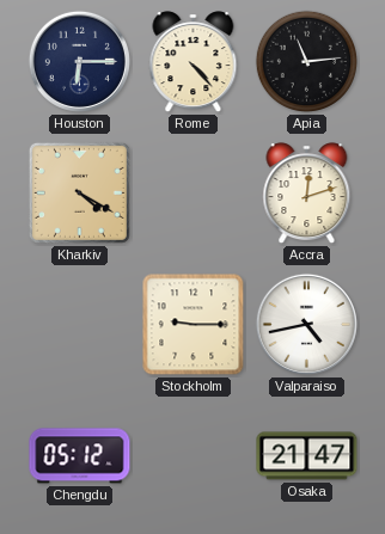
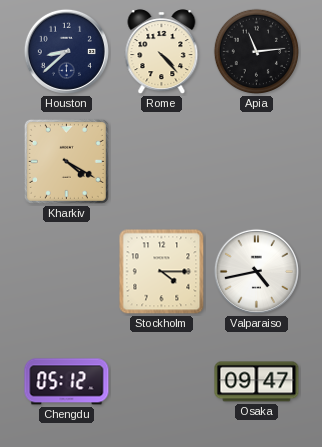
Houston: 6:15 -> 8:38
Accra: 12:12 -> none
Stockholm: 9:15 -> 4:15
Osaka: 21:47 -> 09:47
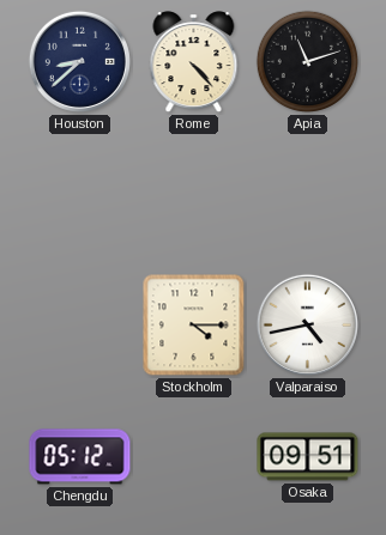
Apia: 11:14 -> 11:12
Kharkiv: 4:20 -> none
Osaka: 09:47 -> 09:51
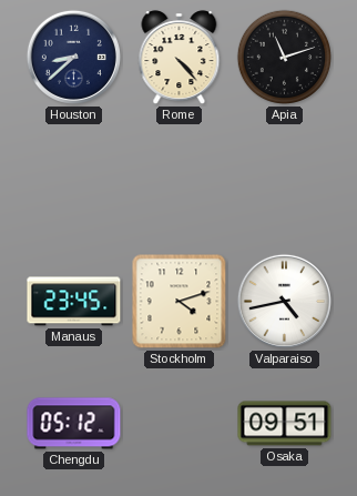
Manaus: none -> 23:45
Stockholm: 4:15 -> 4:12
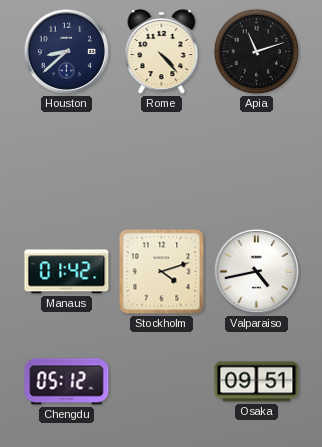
Manaus: 23:45 -> 01:42
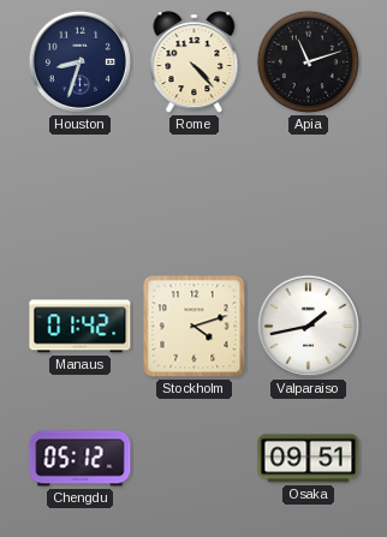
Houston: 8:38 -> 8:33
Valparaiso: 4:43 -> 1:43
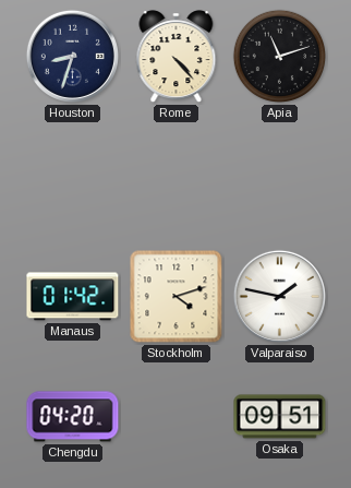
Valparaiso: 1:43 -> 1:47
Chengdu: 05:12 -> 04:20
